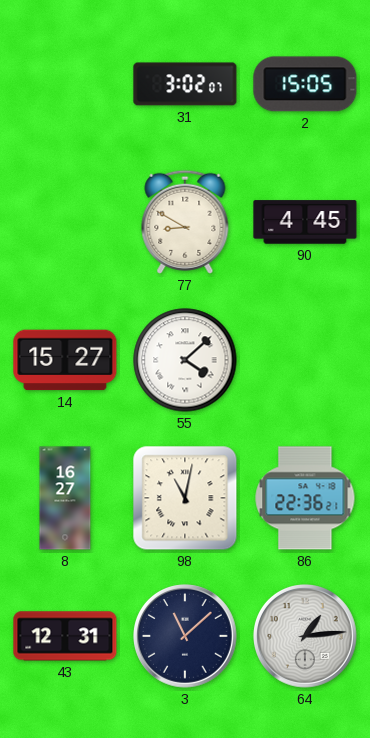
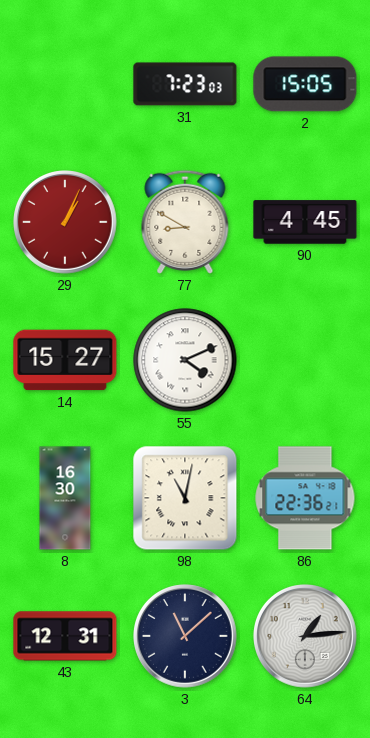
31: 3:02 -> 7:23
29: none -> 1:04
55: 4:08 -> 4:11
8: 16:27 -> 16:30
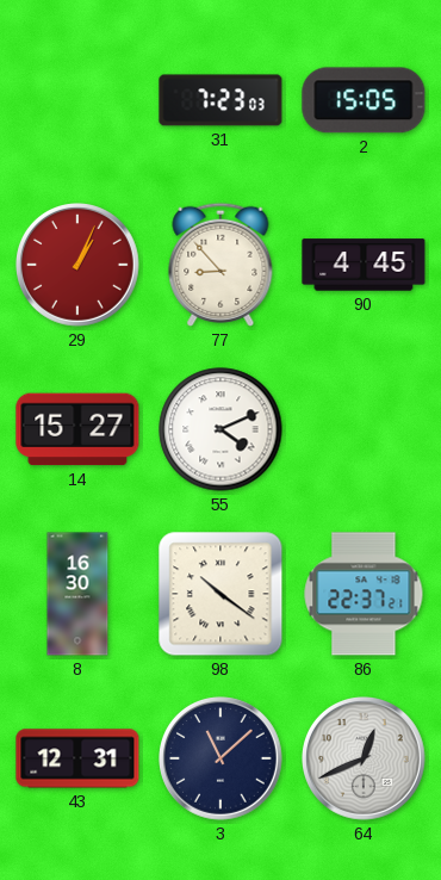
77: 8:50 -> 8:53
98: 11:02 -> 10:21
86: 22:36 -> 22:37
64: 1:14 -> 12:41
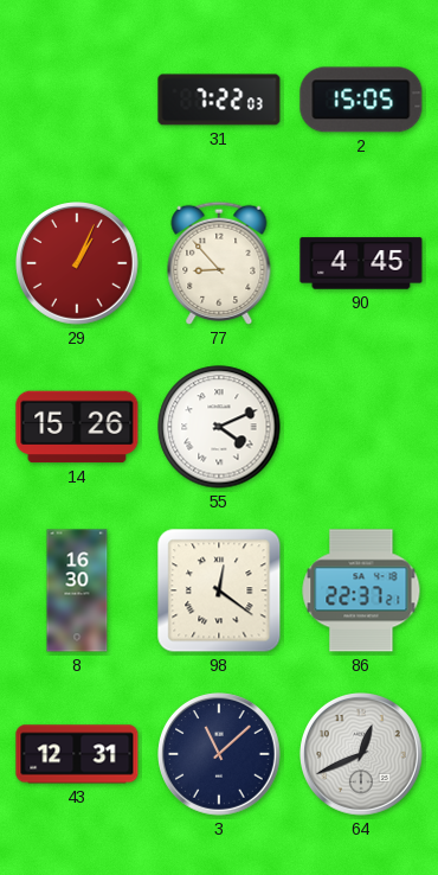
31: 7:23 -> 7:22
14: 15:27 -> 15:26
98: 10:21 -> 12:21
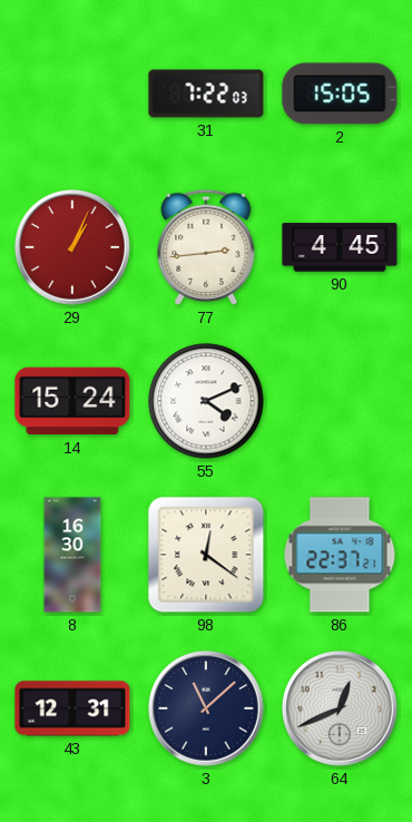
77: 8:53 -> 2:44
14: 15:26 -> 15:24
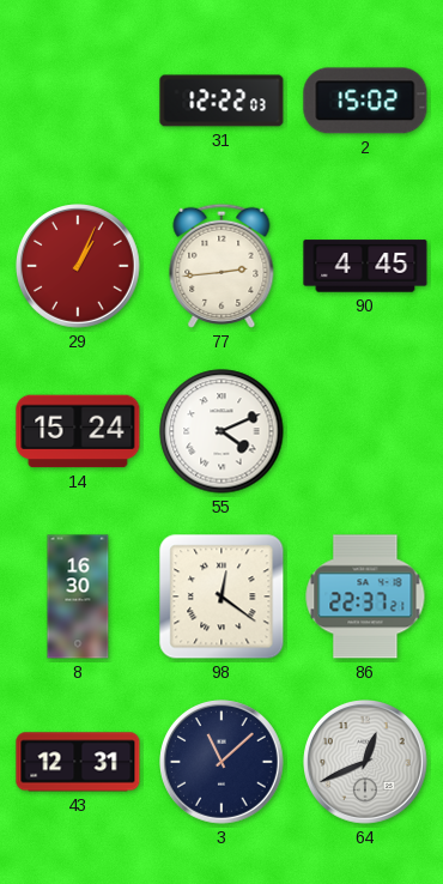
31: 7:22 -> 12:22
2: 15:05 -> 15:02
